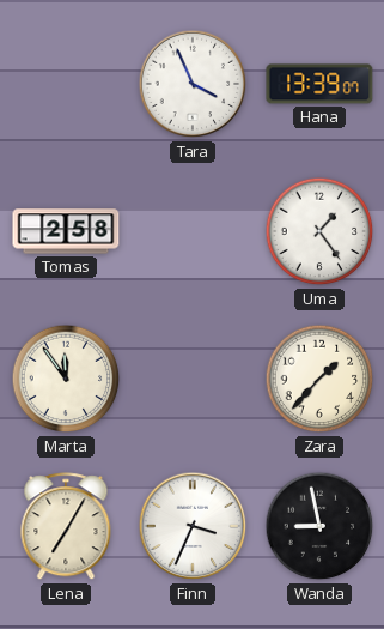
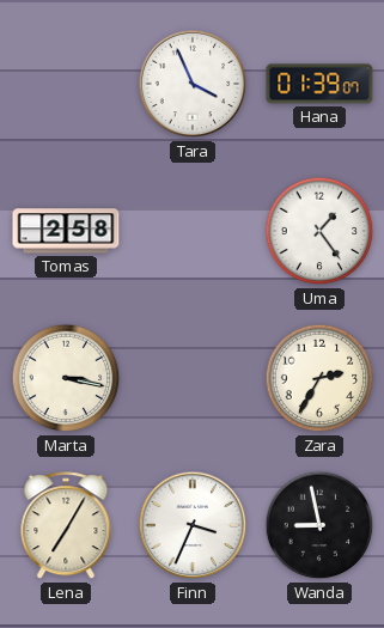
Hana: 13:39 -> 01:39
Marta: 11:54 -> 3:17
Zara: 1:37 -> 2:35
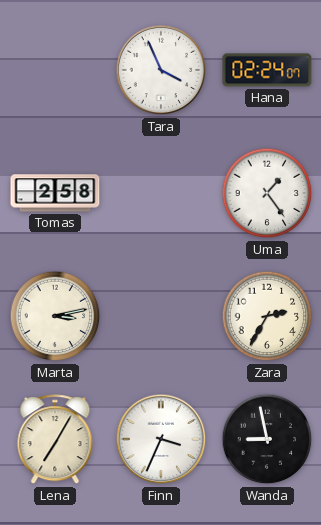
Hana: 01:39 -> 02:24
Marta: 3:17 -> 3:13
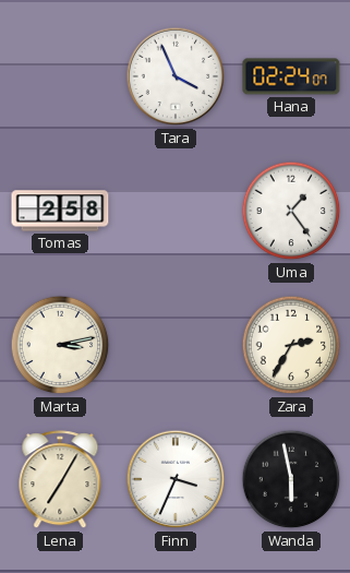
Wanda: 8:58 -> 5:58
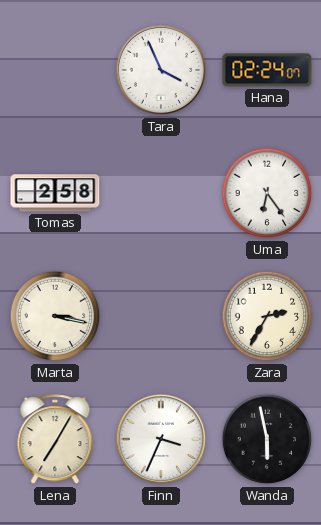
Uma: 1:24 -> 6:24
Marta: 3:13 -> 3:17
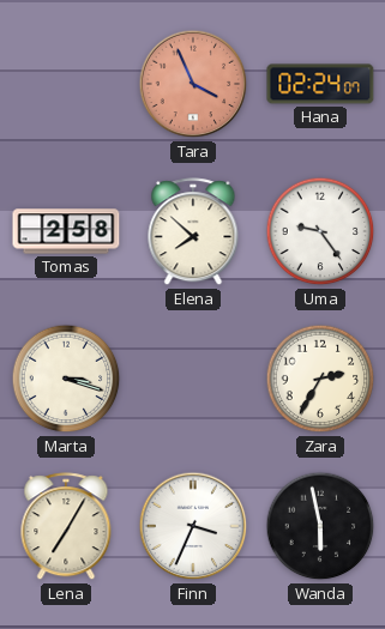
Tara dial: white -> salmon
Elena: none -> 7:52
Uma: 6:24 -> 9:24
Marta: 3:17 -> 3:18
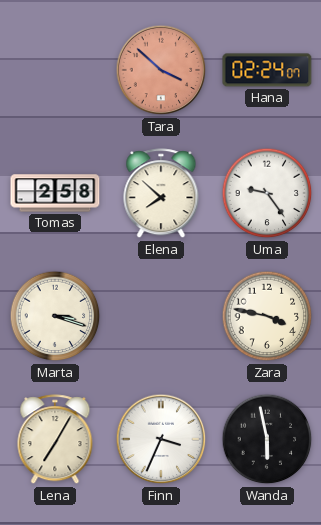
Tara: 3:56 -> 3:52
Zara: 2:35 -> 3:47
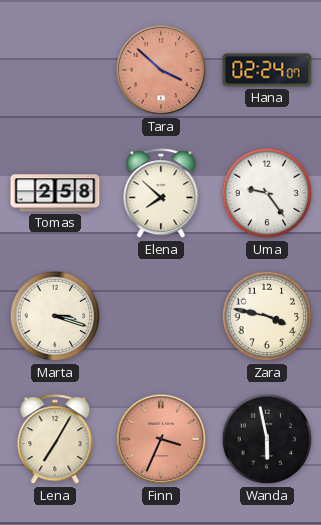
Finn dial: white -> salmon
